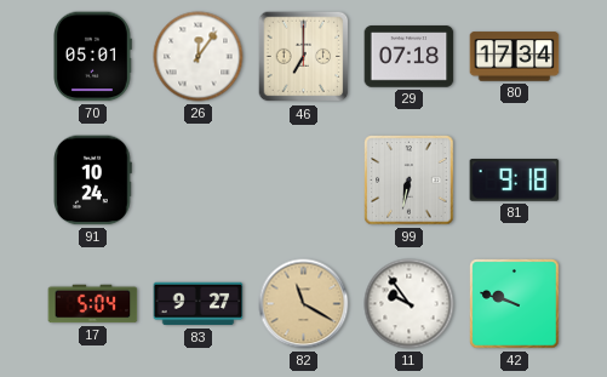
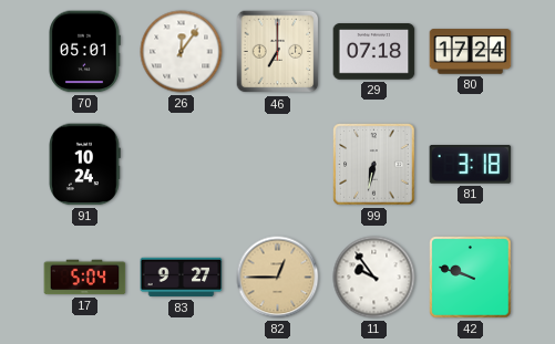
80: 17:34 -> 17:24
81: 9:18 -> 3:18
82: 11:20 -> 12:45
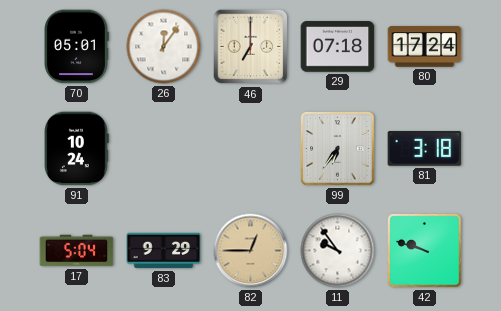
99: 6:32 -> 6:36
83: 9:27 -> 9:29
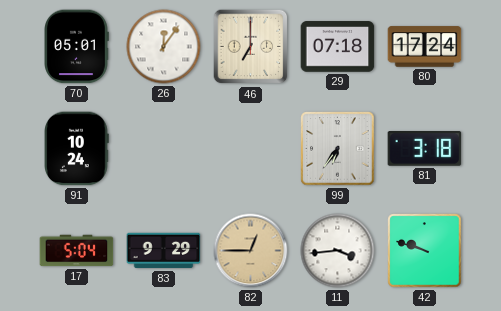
11: 9:54 -> 3:44
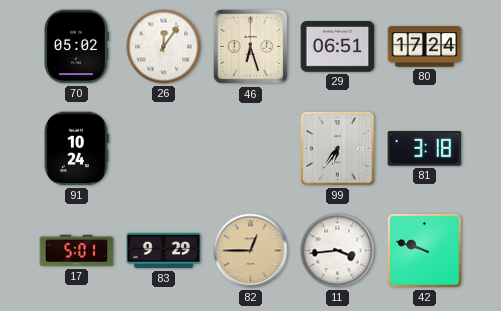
70: 05:01 -> 05:02
46: 7:00 -> 6:27
29: 07:18 -> 06:51
17: 5:04 -> 5:01
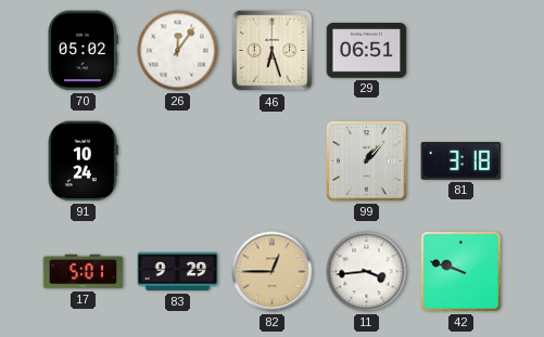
80: 17:24 -> none
99: 6:36 -> 1:07
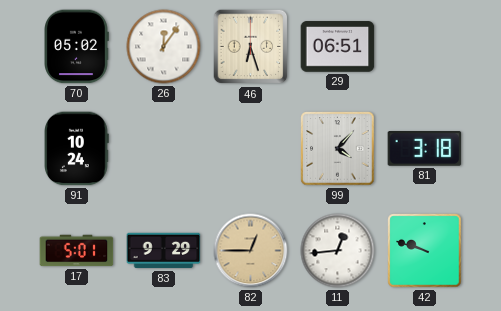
99: 1:07 -> 4:07
11: 3:44 -> 12:44
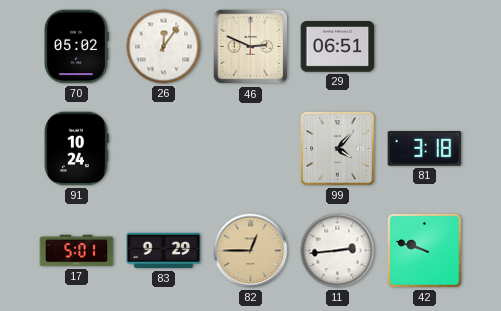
46: 6:27 -> 2:49
11: 12:44 -> 2:44
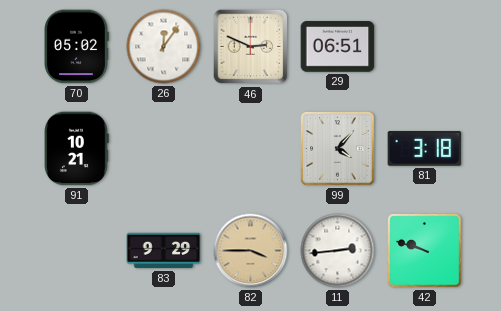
91: 10:24 -> 10:21
17: 5:01 -> none
82: 12:45 -> 3:45
